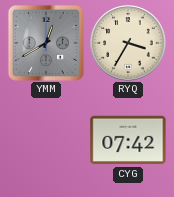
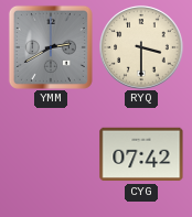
YMM: 12:40 -> 2:40
RYQ: 3:35 -> 3:30
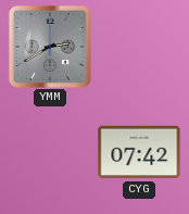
RYQ: 3:30 -> none
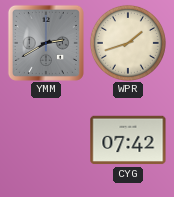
WPR: none -> 1:42
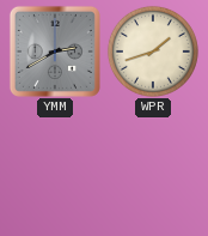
CYG: 07:42 -> none
